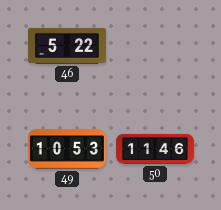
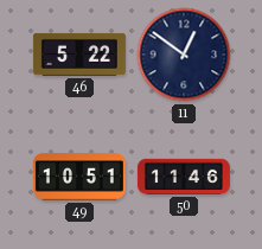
11: none -> 12:51
49: 10:53 -> 10:51
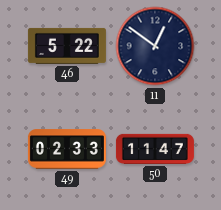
49: 10:51 -> 02:33
50: 11:46 -> 11:47
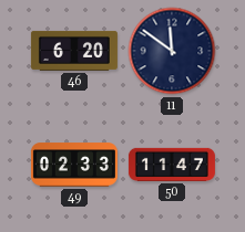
46: 5:22 -> 6:20
11: 12:51 -> 11:51
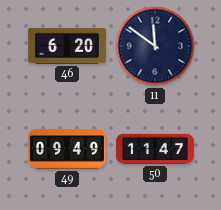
49: 02:33 -> 09:49
